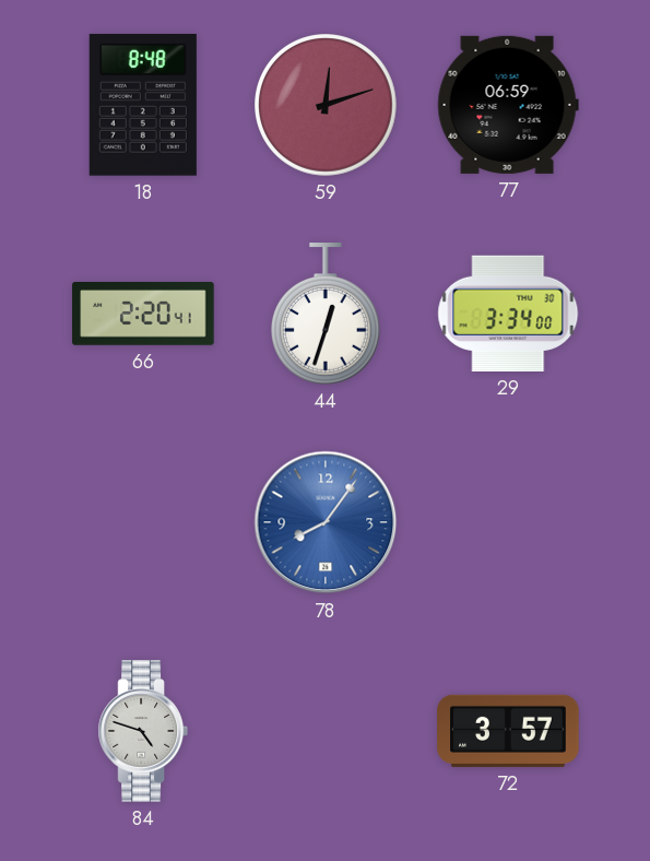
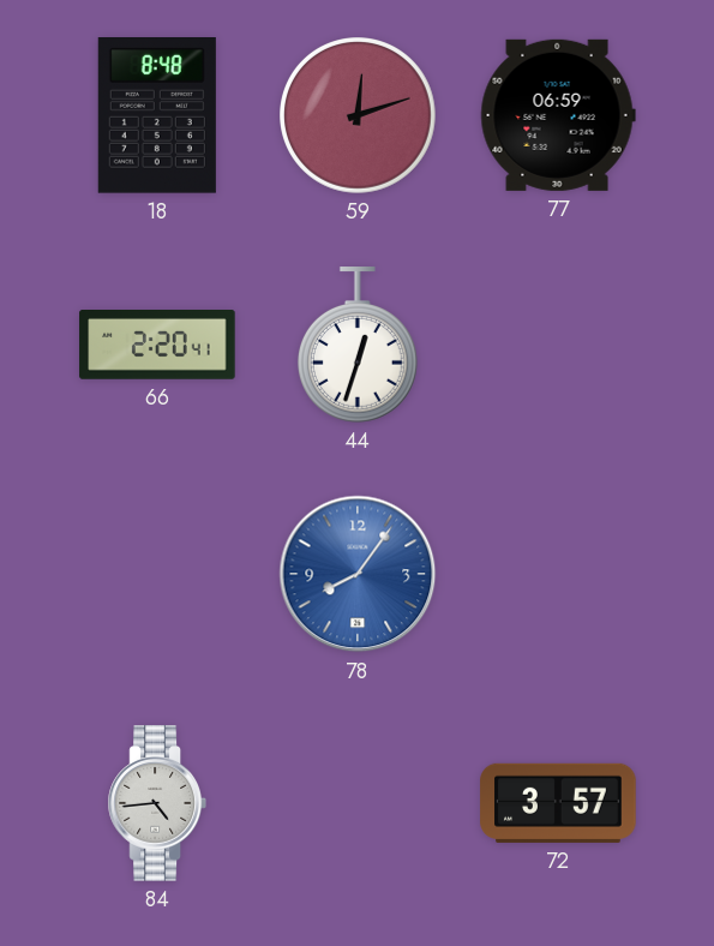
29: 3:34 -> none
84: 4:48 -> 4:44
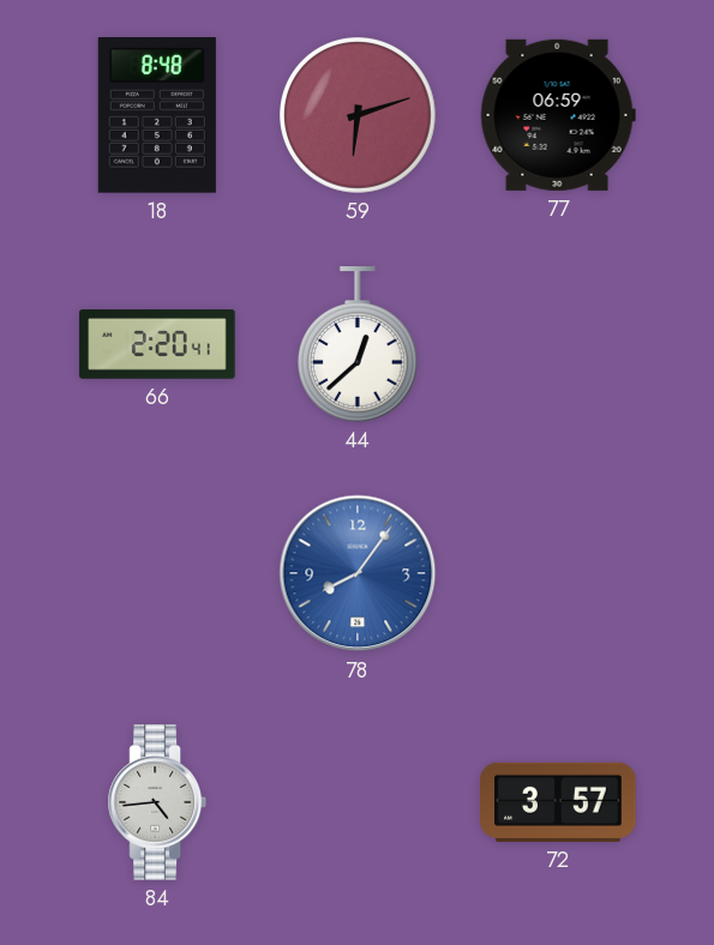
59: 12:12 -> 6:12
44: 12:33 -> 12:38
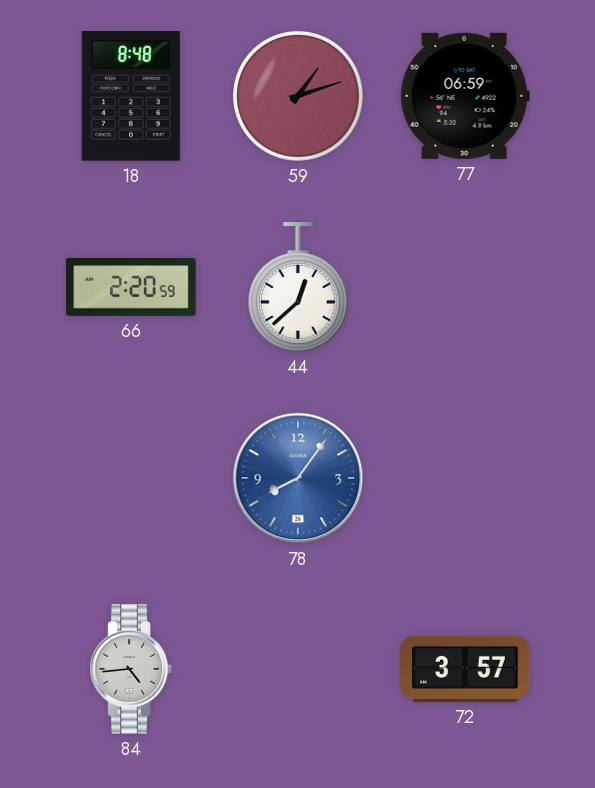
59: 6:12 -> 1:12
66: 2:20:41 -> 2:20:59
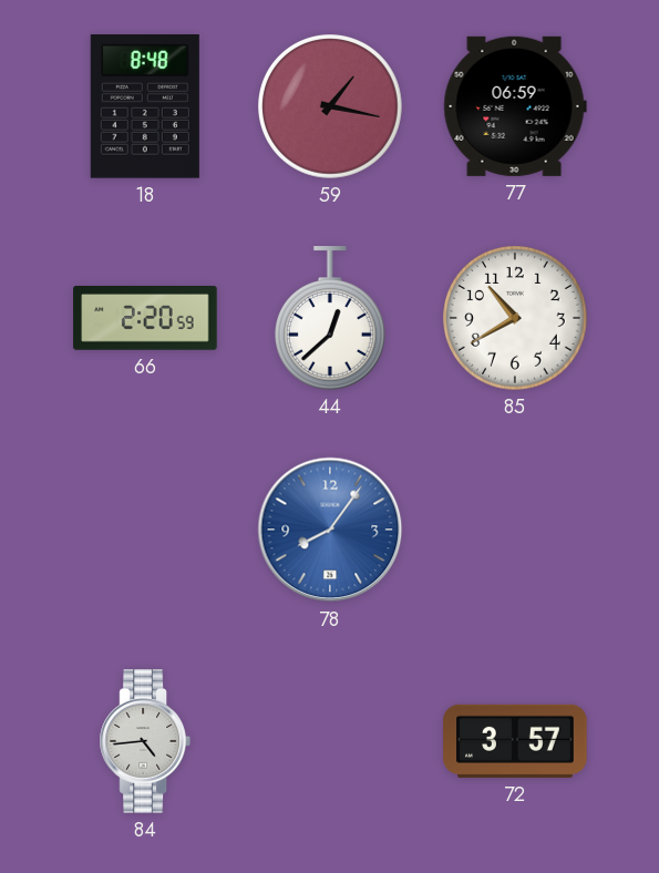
59: 1:12 -> 1:17
85: none -> 10:40
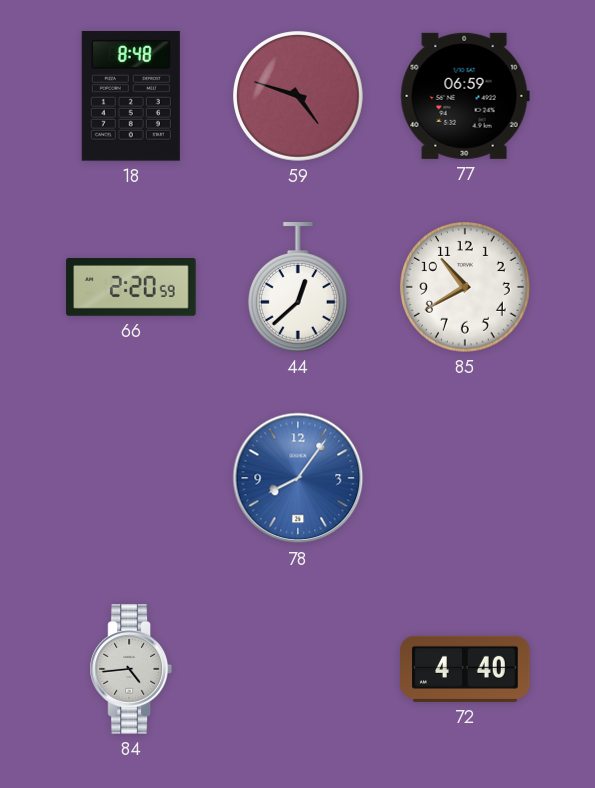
59: 1:17 -> 4:48
72: 3:57 -> 4:40
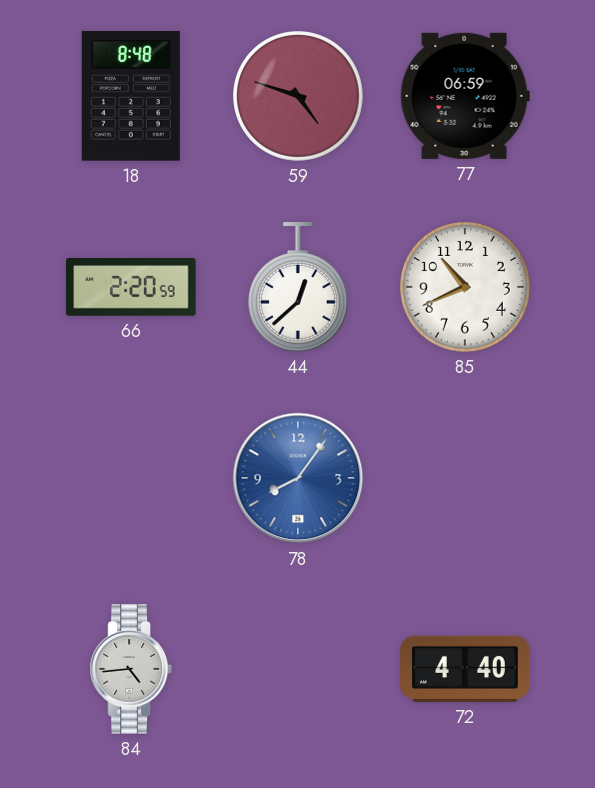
85: 10:40 -> 10:41
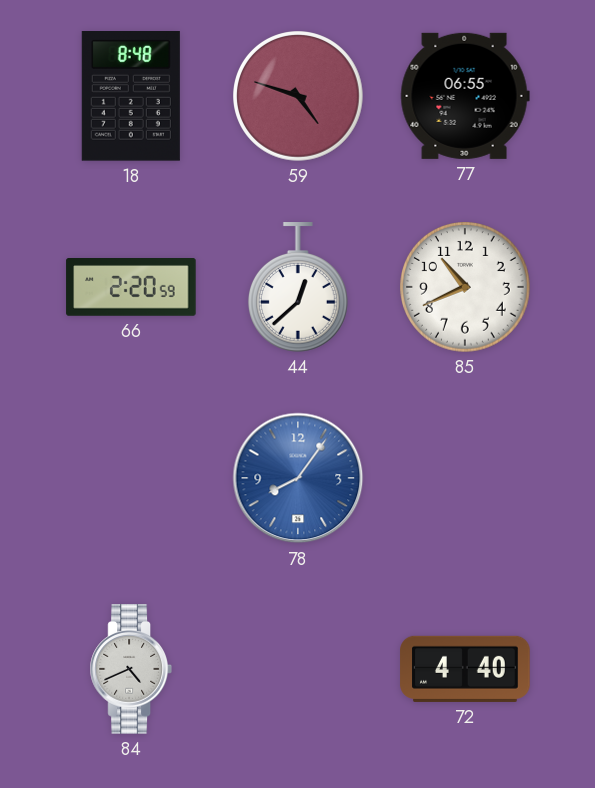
77: 06:59 -> 06:55
84: 4:44 -> 4:41
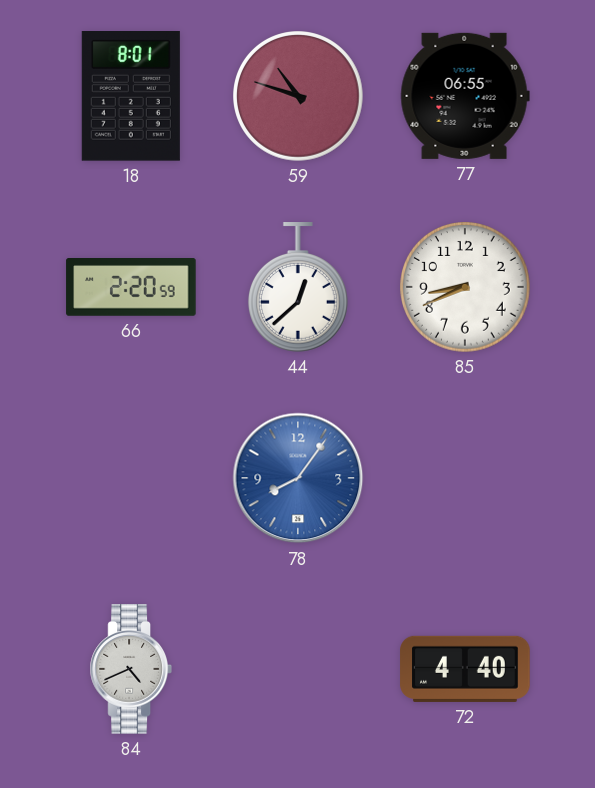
18: 8:48 -> 8:01
59: 4:48 -> 10:48
85: 10:41 -> 8:41
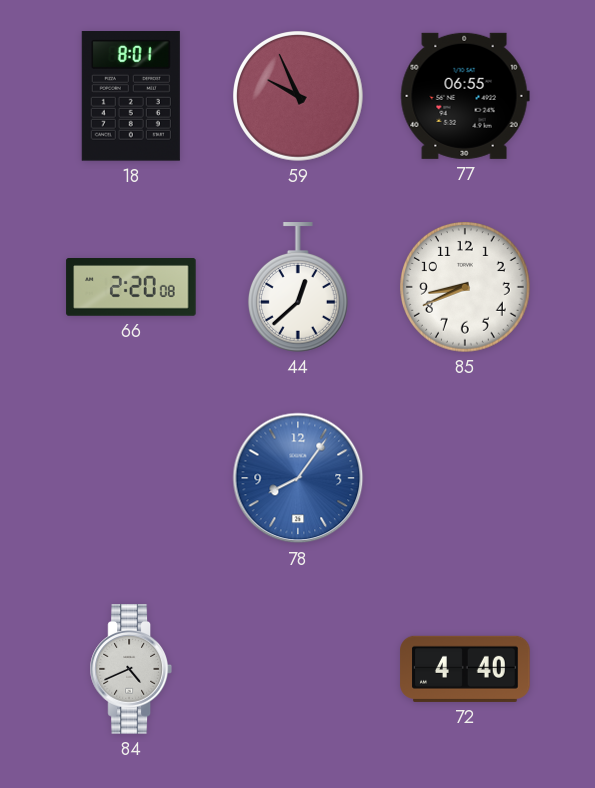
59: 10:48 -> 9:56
66: 2:20:59 -> 2:20:08
